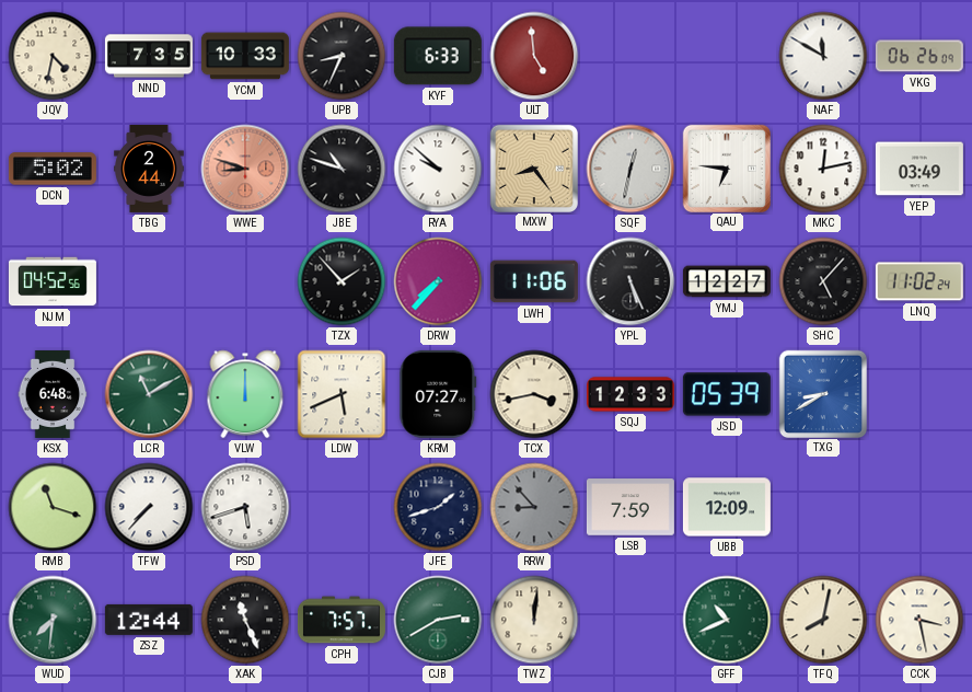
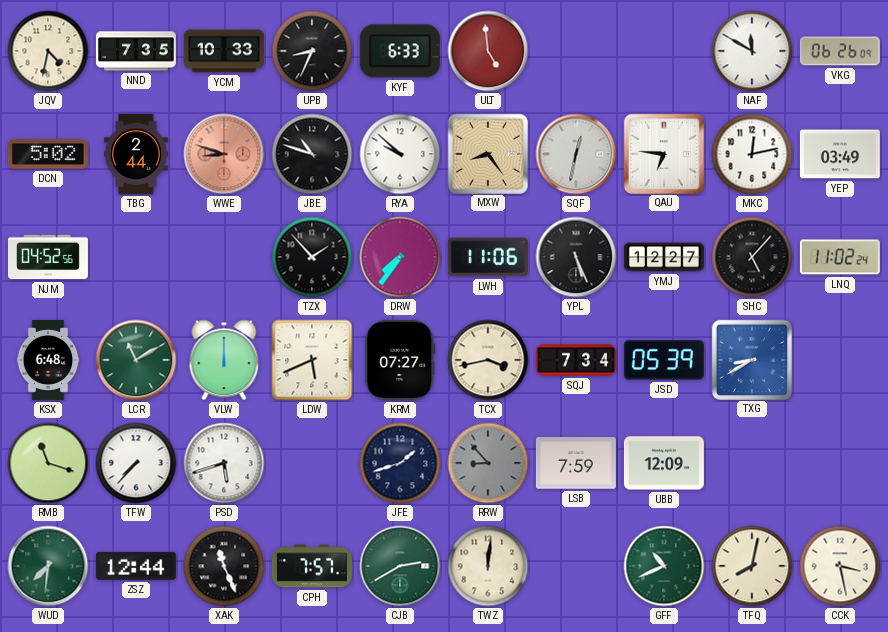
DRW: 7:37 -> 7:36
SQJ: 12:33 -> 7:34
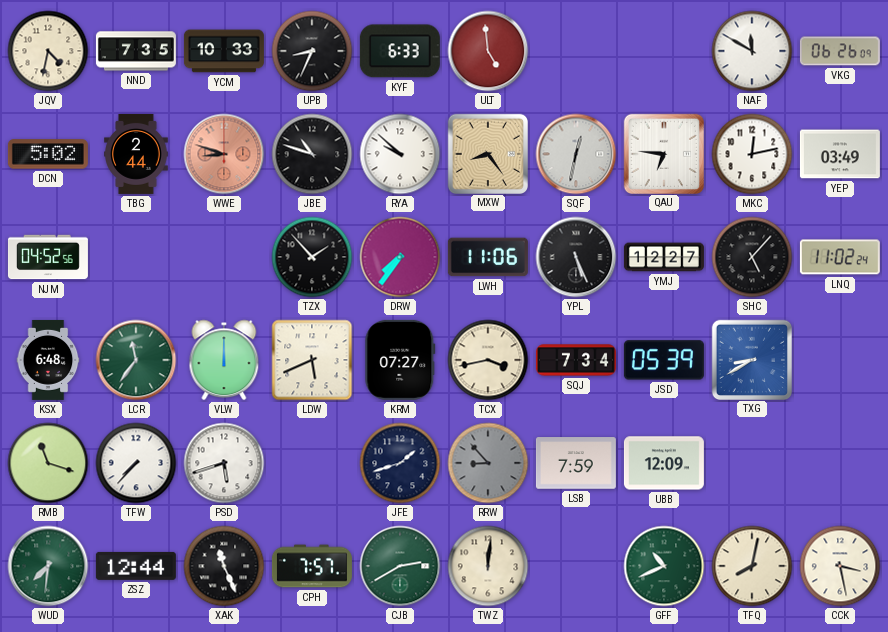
LCR: 11:10 -> 11:36
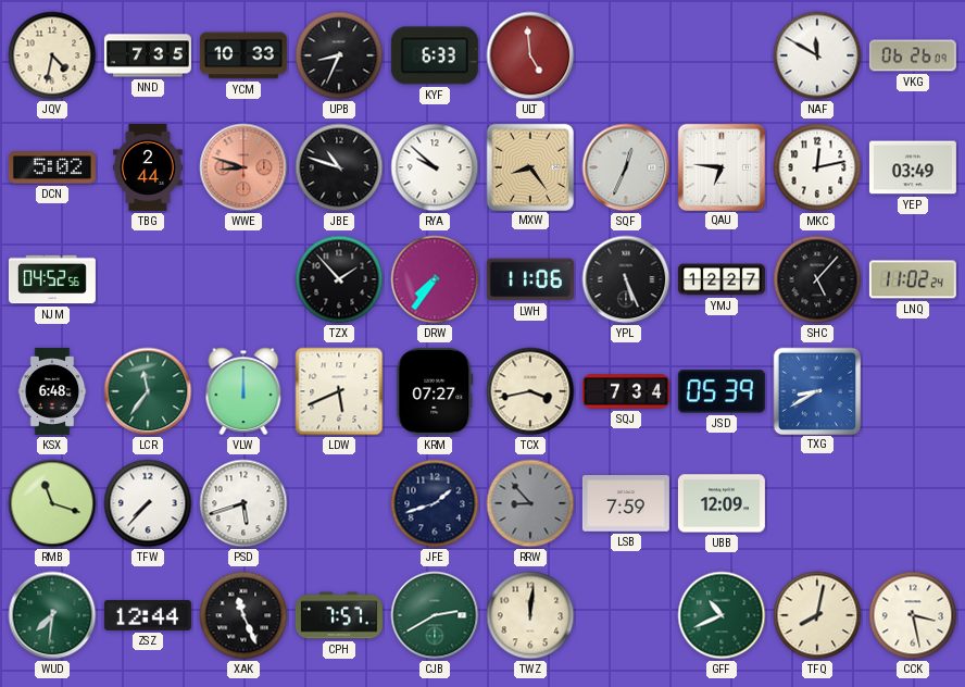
SQF: 12:32 -> 12:34
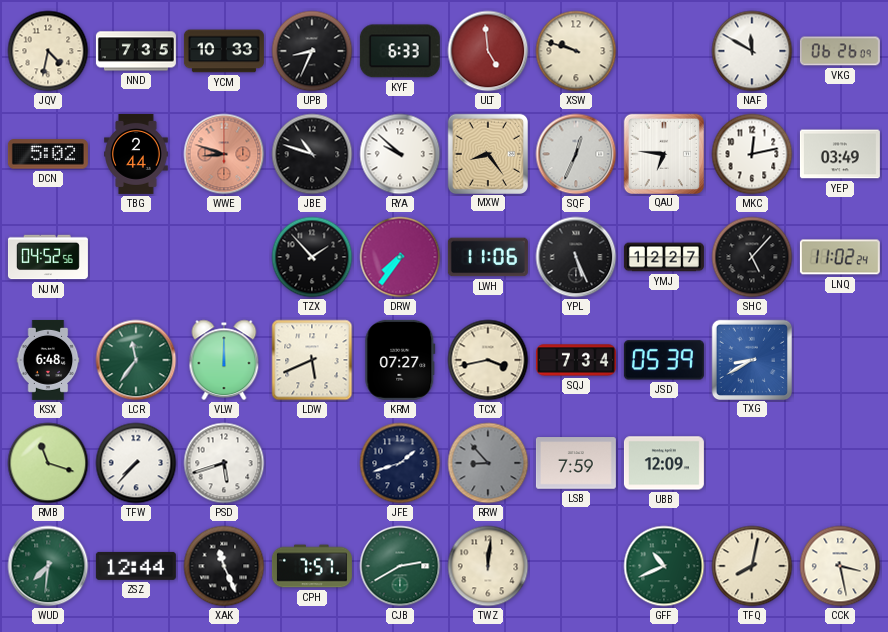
XSW: none -> 9:48
